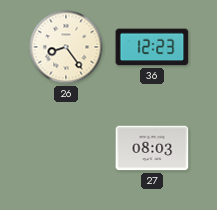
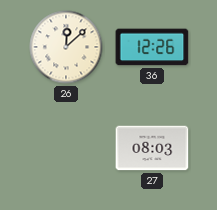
26: 8:24 -> 12:08
36: 12:23 -> 12:26
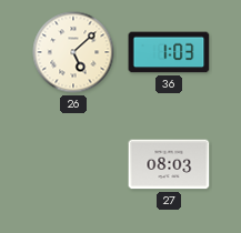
26: 12:08 -> 5:08
36: 12:26 -> 1:03
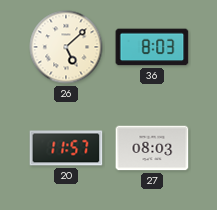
36: 1:03 -> 8:03
20: none -> 11:57
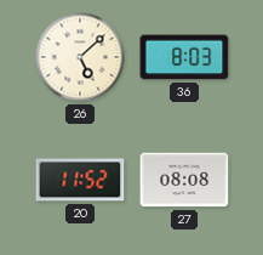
20: 11:57 -> 11:52
27: 08:03 -> 08:08
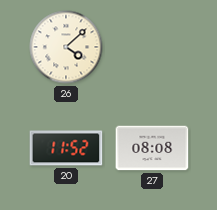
26: 5:08 -> 4:08
36: 8:03 -> none
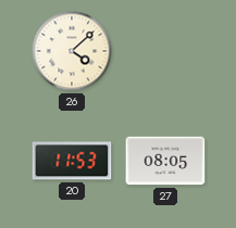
20: 11:52 -> 11:53
27: 08:08 -> 08:05
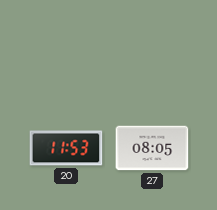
26: 4:08 -> none
